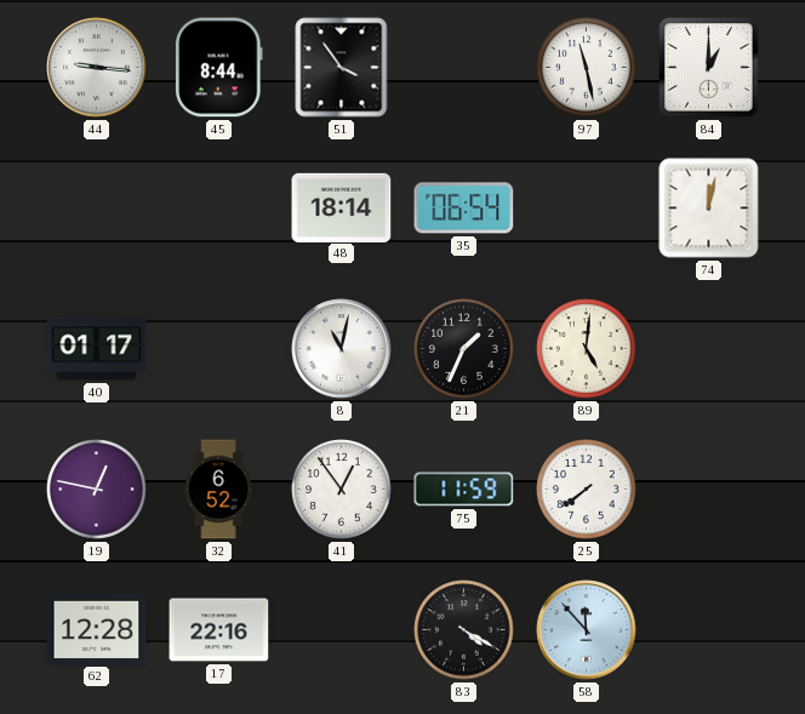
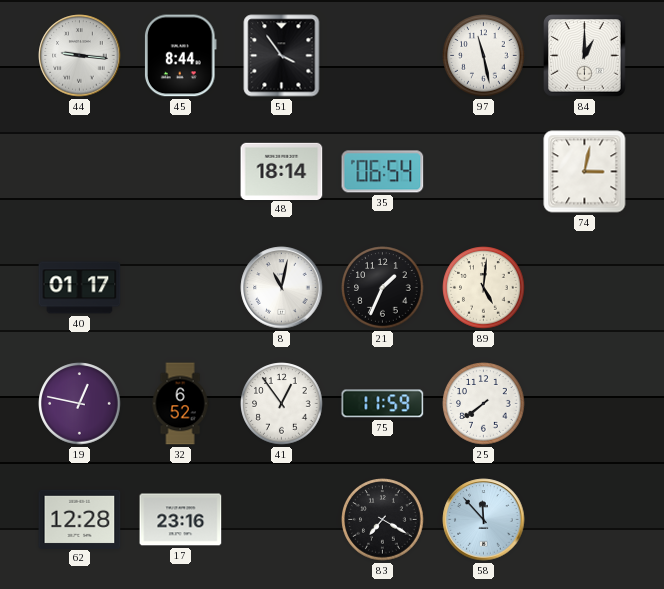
74: 12:02 -> 3:02
17: 22:16 -> 23:16
83: 4:20 -> 7:20
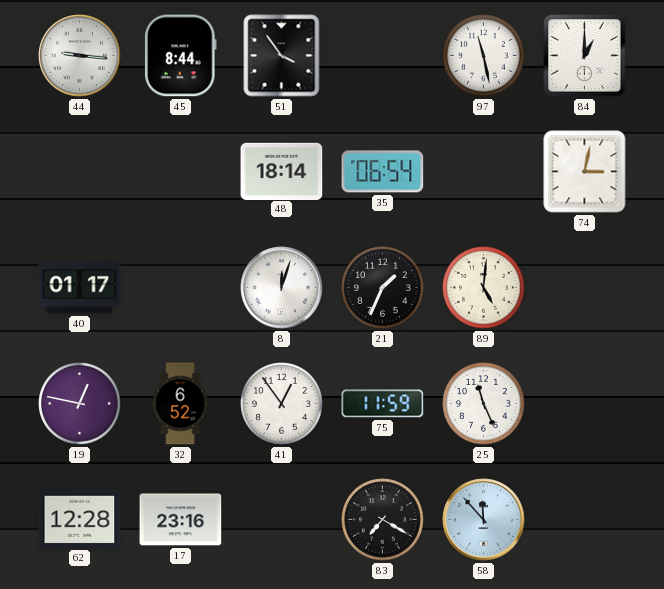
8: 11:02 -> 12:03
25: 7:39 -> 11:26
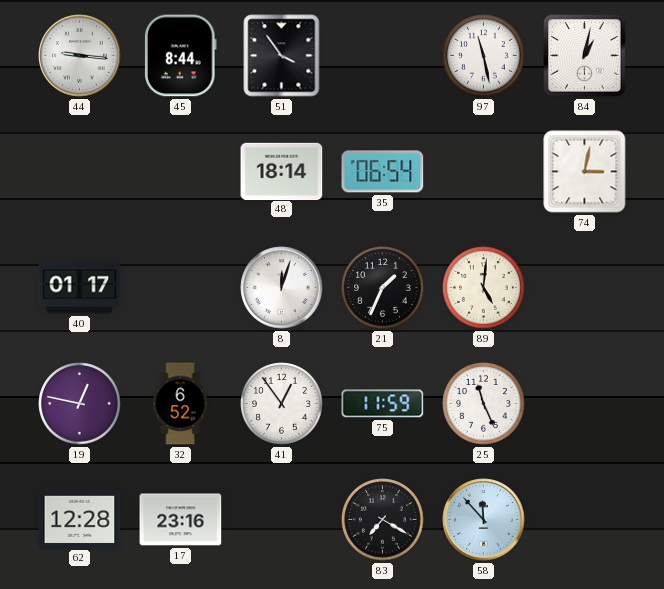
84: 1:00 -> 1:02
